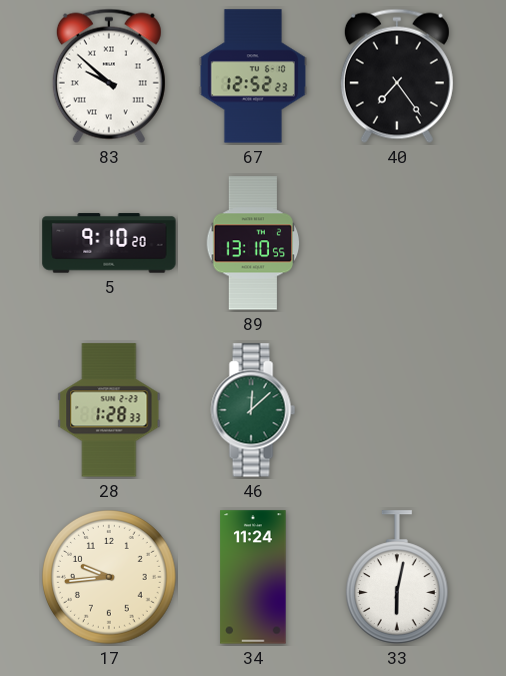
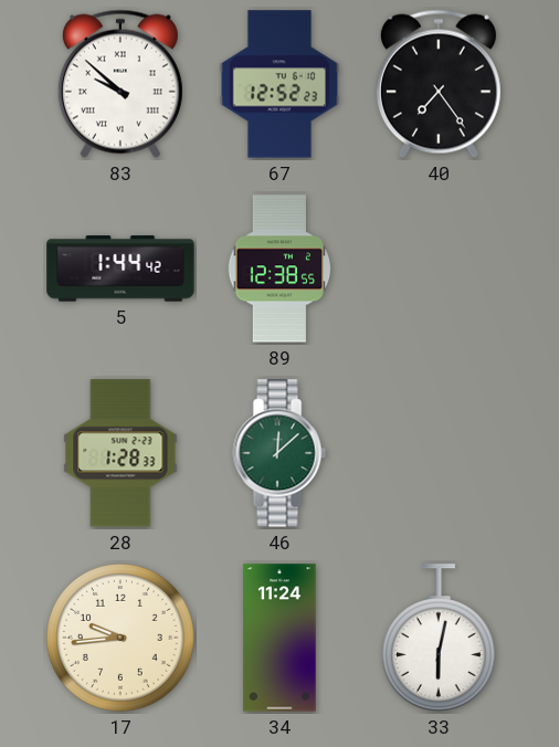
5: 9:10 -> 1:44
89: 13:10 -> 12:38
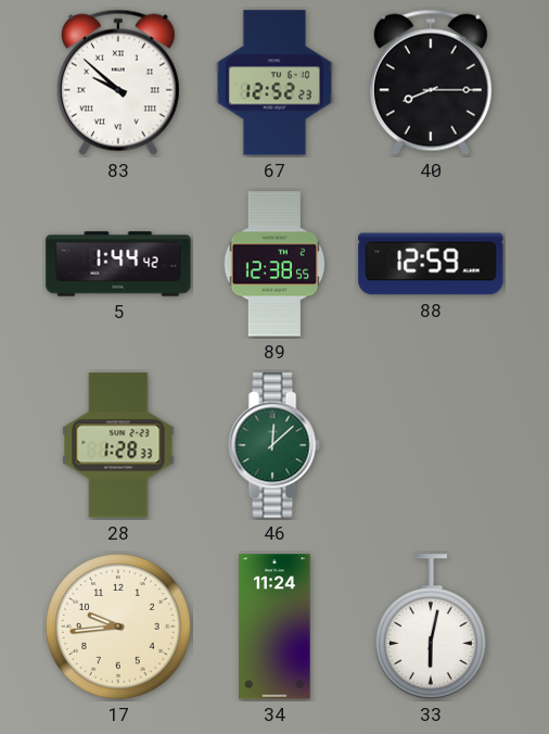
40: 7:24 -> 8:15
88: none -> 12:59
